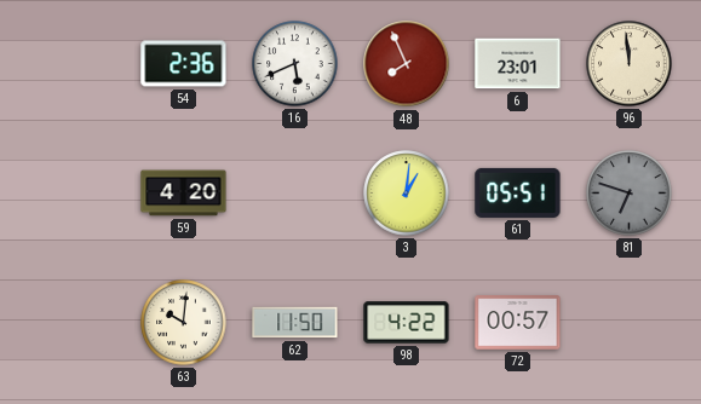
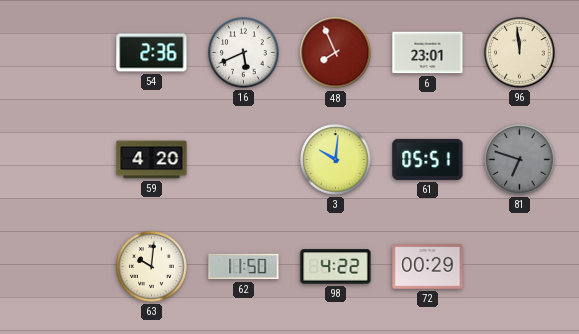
3: 1:01 -> 10:01
72: 00:57 -> 00:29
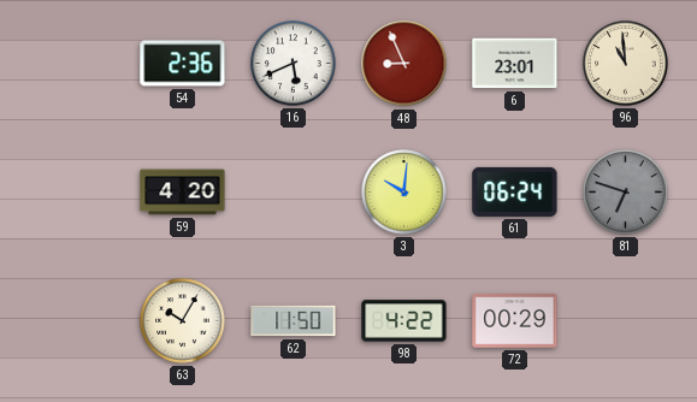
48: 7:56 -> 8:56
96: 11:59 -> 10:59
61: 05:51 -> 06:24
63: 10:01 -> 10:05
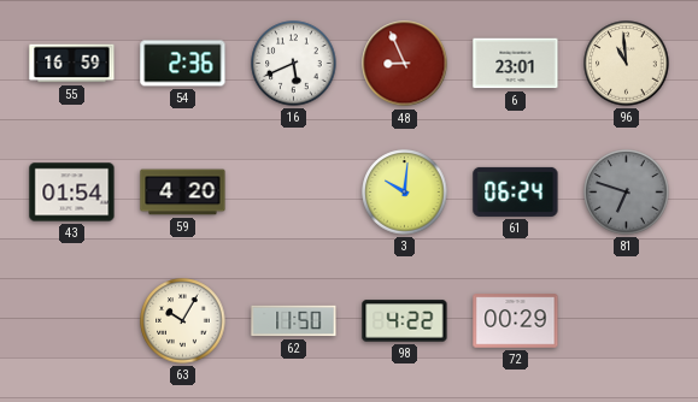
55: none -> 16:59
43: none -> 01:54
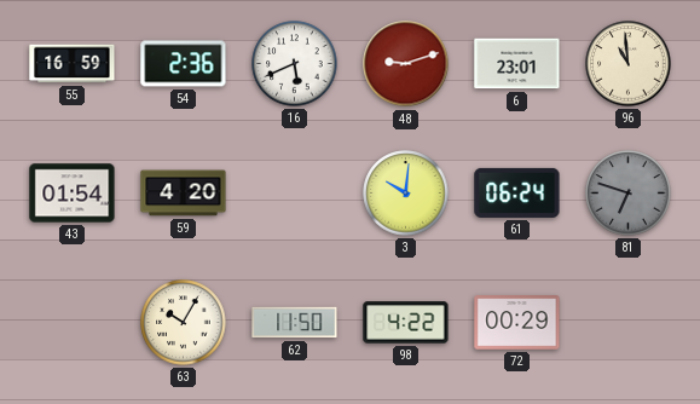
48: 8:56 -> 9:12
